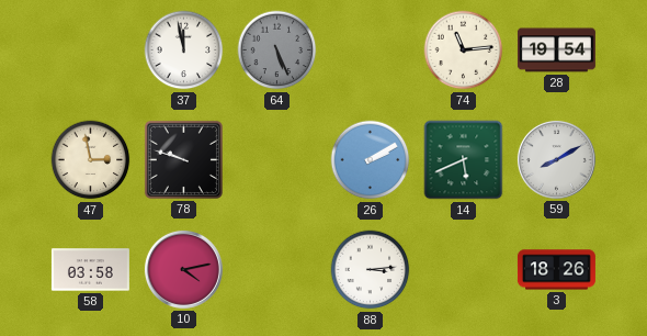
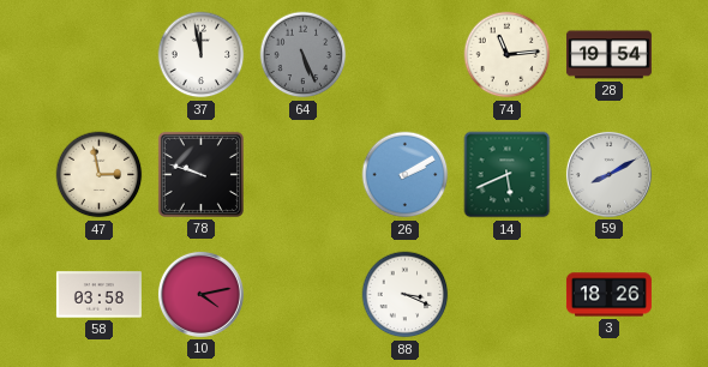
88: 3:14 -> 3:19
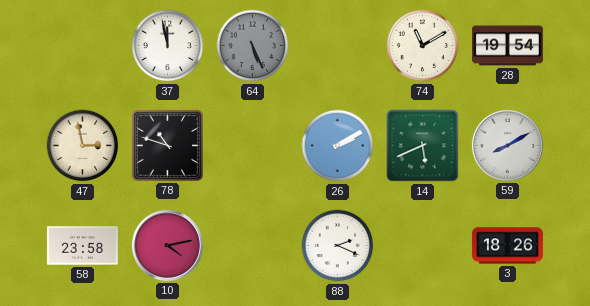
74: 11:14 -> 11:10
78: 9:48 -> 10:48
58: 03:58 -> 23:58
88: 3:19 -> 2:19
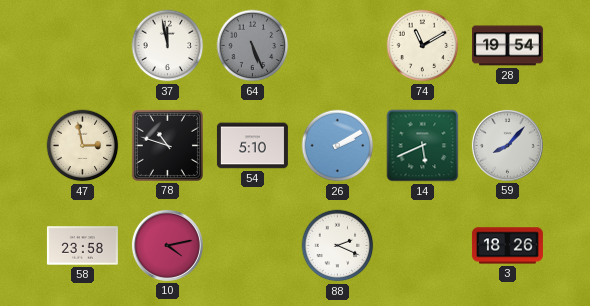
54: none -> 5:10
59: 8:10 -> 8:07
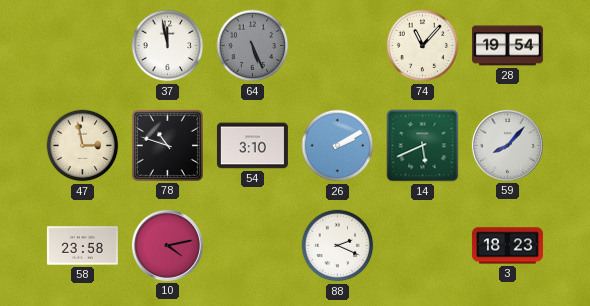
74: 11:10 -> 11:07
54: 5:10 -> 3:10
3: 18:26 -> 18:23
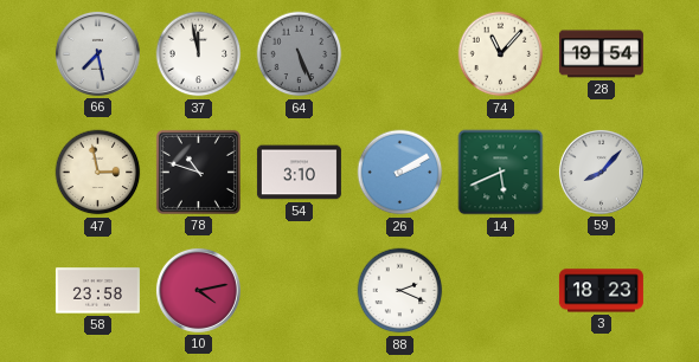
66: none -> 7:28
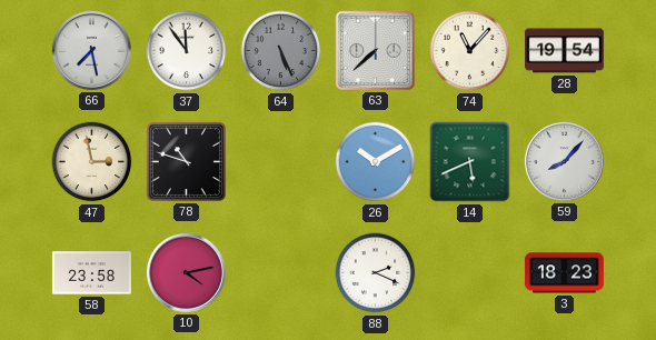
37: 11:58 -> 11:54
63: none -> 7:38
54: 3:10 -> none
26: 2:10 -> 10:10
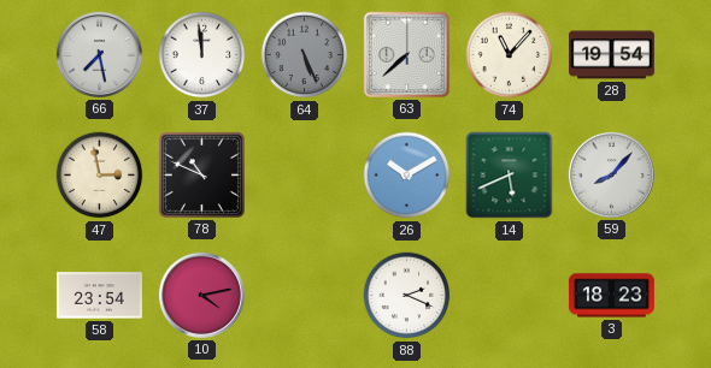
37: 11:54 -> 11:59
78: 10:48 -> 10:49
58: 23:58 -> 23:54
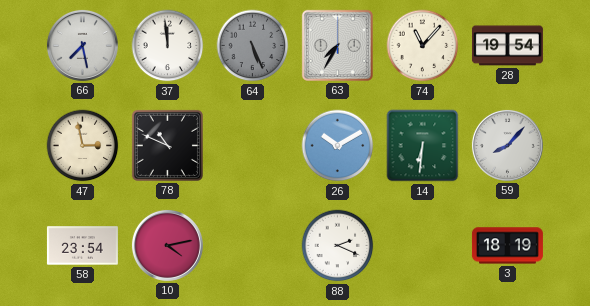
63: 7:38 -> 7:35
14: 5:41 -> 6:31
3: 18:23 -> 18:19
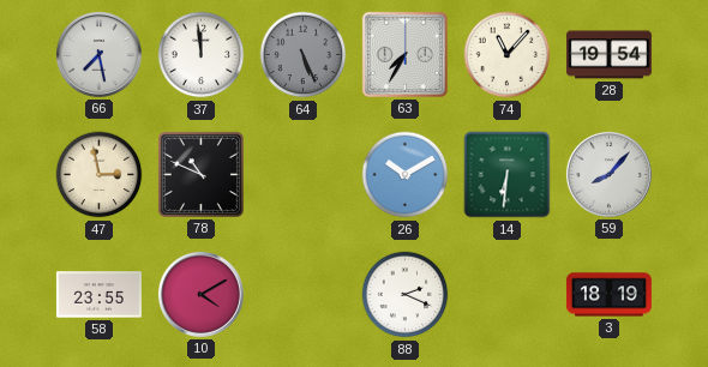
58: 23:54 -> 23:55
10: 4:13 -> 4:10
